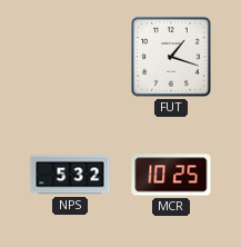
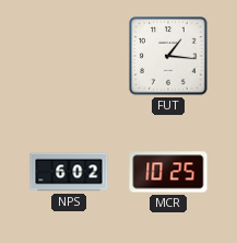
FUT: 1:18 -> 1:16
NPS: 5:32 -> 6:02
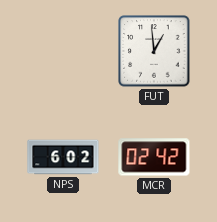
FUT: 1:16 -> 12:59
MCR: 10:25 -> 02:42
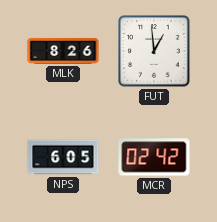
MLK: none -> 8:26
NPS: 6:02 -> 6:05
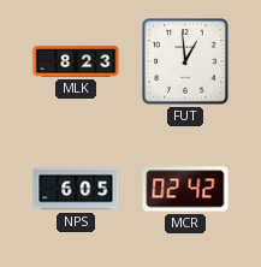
MLK: 8:26 -> 8:23
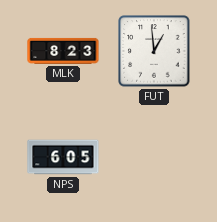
MCR: 02:42 -> none
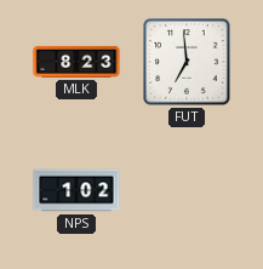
FUT: 12:59 -> 6:59
NPS: 6:05 -> 1:02
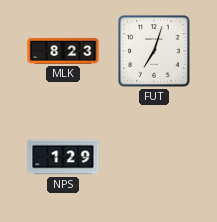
FUT: 6:59 -> 7:03
NPS: 1:02 -> 1:29
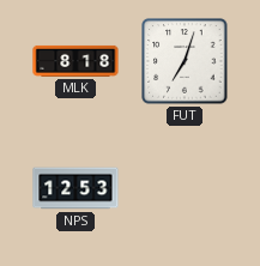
MLK: 8:23 -> 8:18
NPS: 1:29 -> 12:53
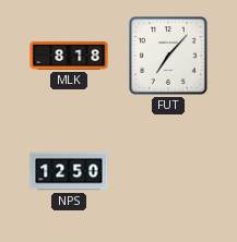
FUT: 7:03 -> 7:07
NPS: 12:53 -> 12:50
